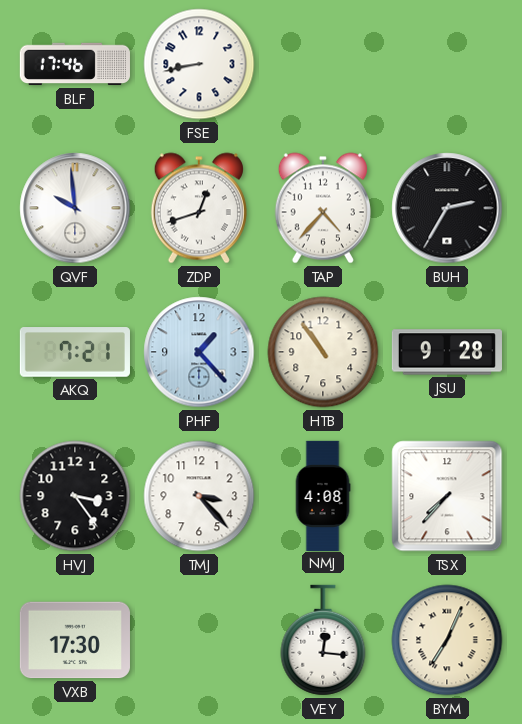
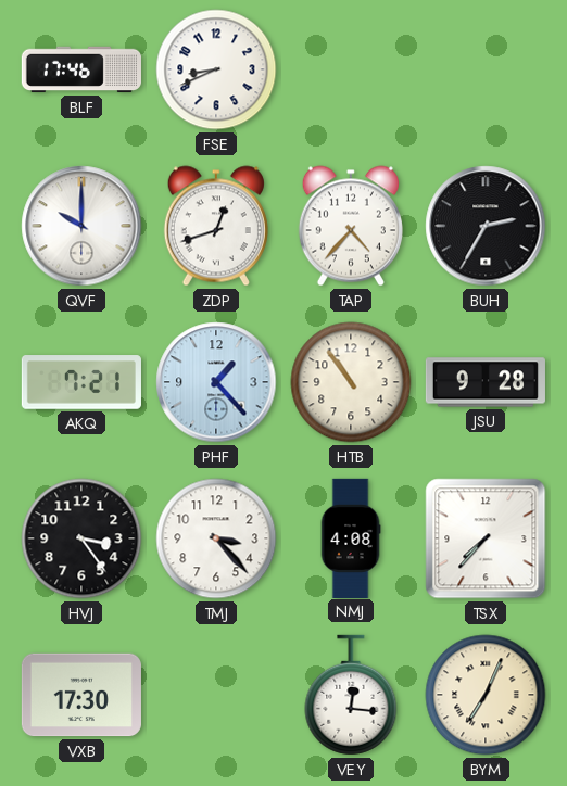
FSE: 8:43 -> 8:41
QVF: 9:59 -> 10:00
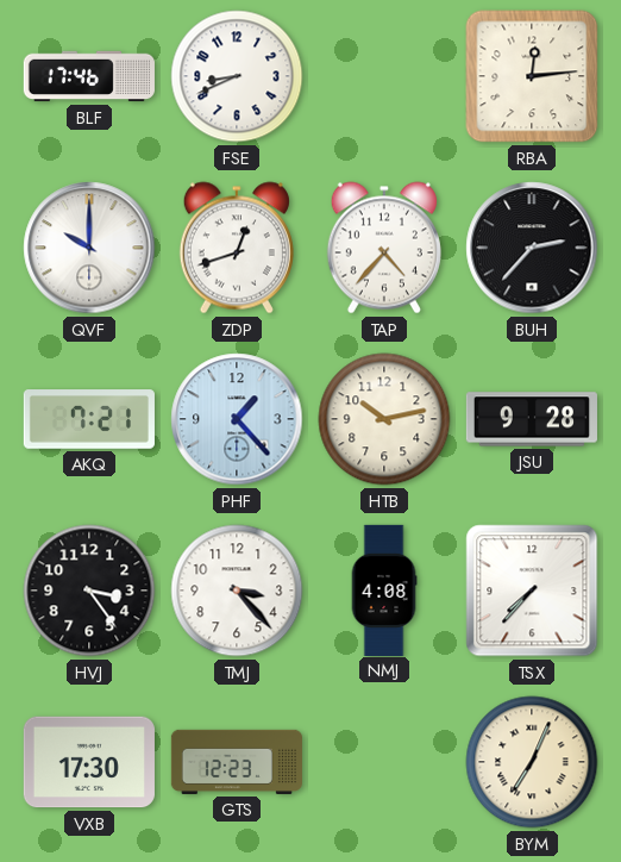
RBA: none -> 12:14
BUH: 2:35 -> 2:37
HTB: 10:54 -> 10:13
GTS: none -> 12:23
VEY: 12:16 -> none
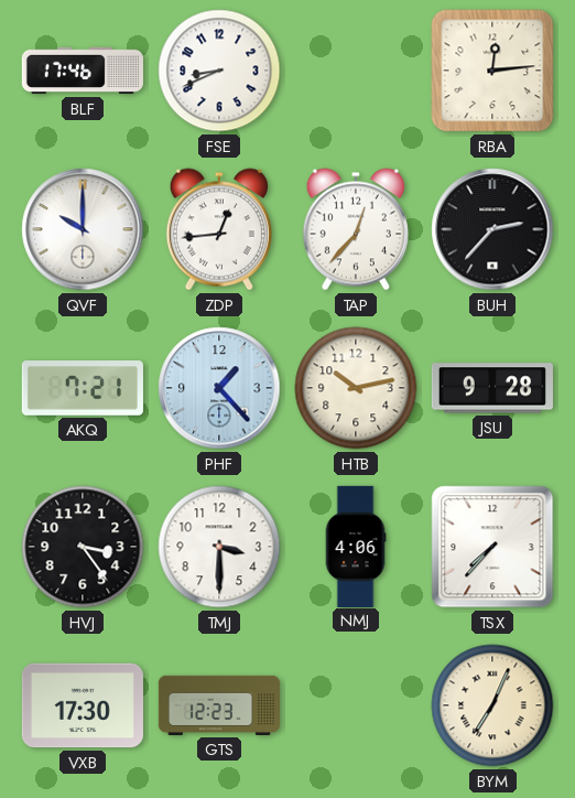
ZDP: 12:42 -> 12:44
TAP: 4:37 -> 12:37
TMJ: 3:23 -> 3:30
NMJ: 4:08 -> 4:06
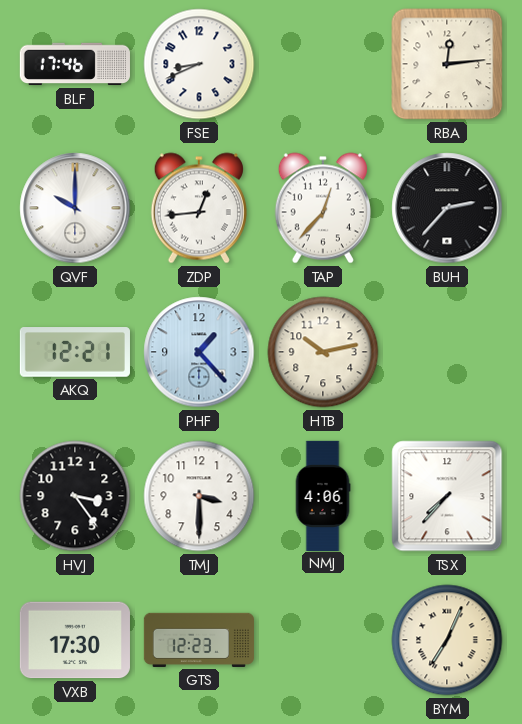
AKQ: 7:21 -> 12:21
JSU: 9:28 -> none
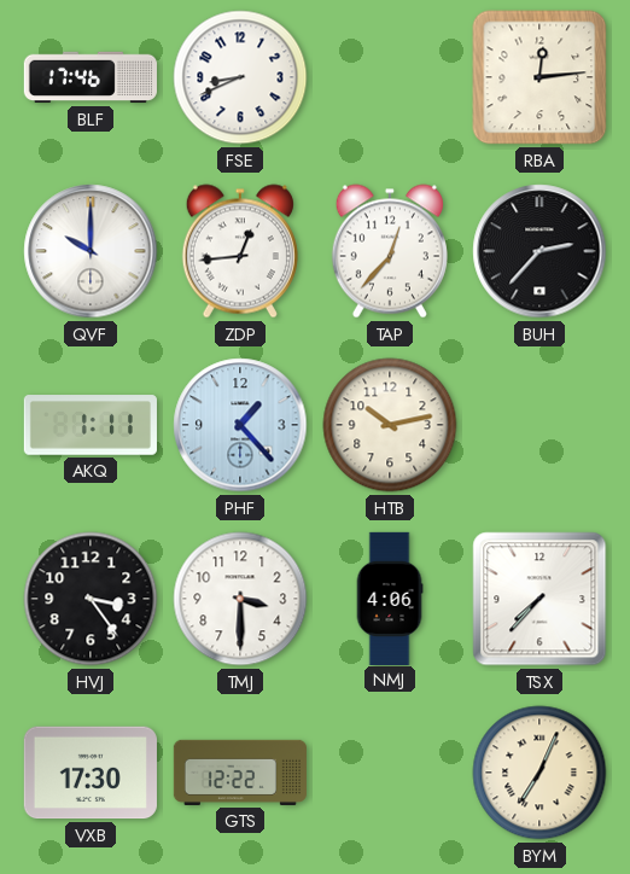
AKQ: 12:21 -> 1:11
GTS: 12:23 -> 12:22
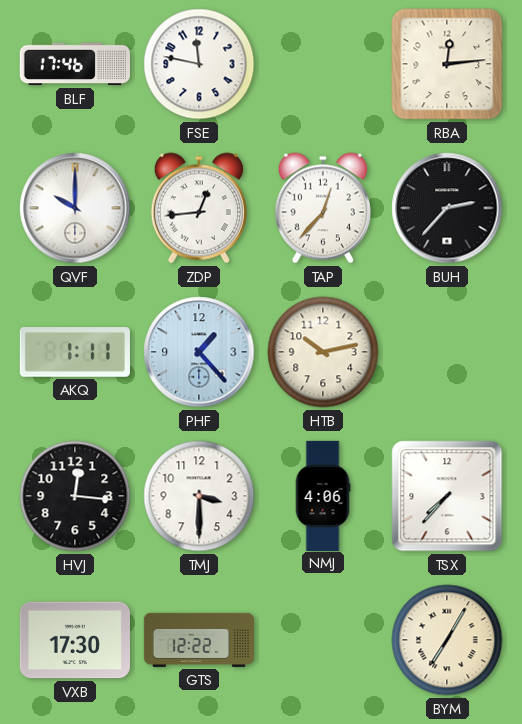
FSE: 8:41 -> 11:47
HVJ: 3:24 -> 12:16
BYM: 7:04 -> 7:05
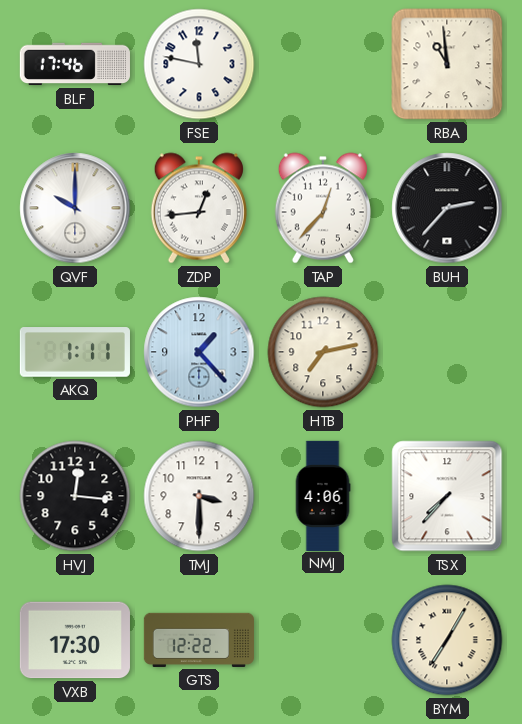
RBA: 12:14 -> 10:59
HTB: 10:13 -> 7:13
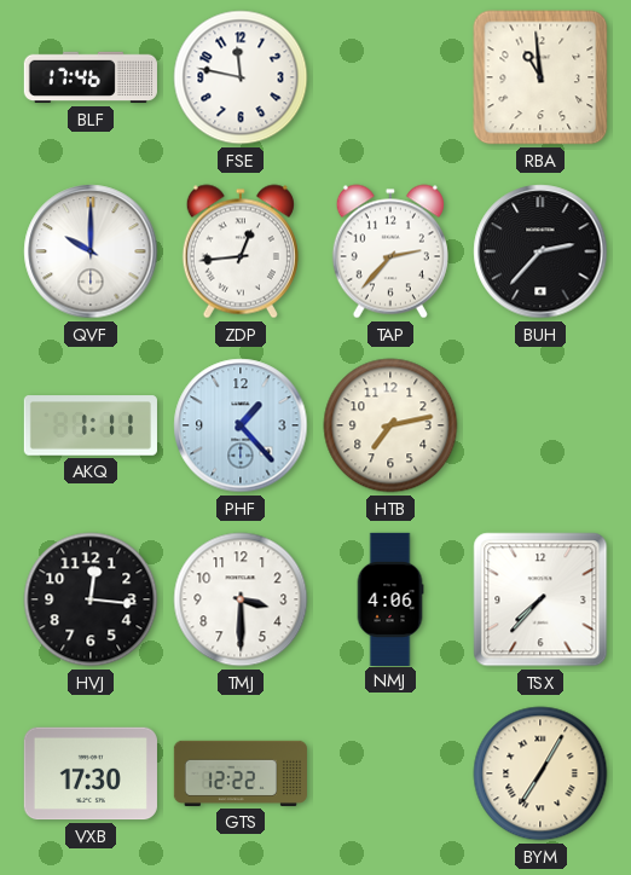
TAP: 12:37 -> 2:37
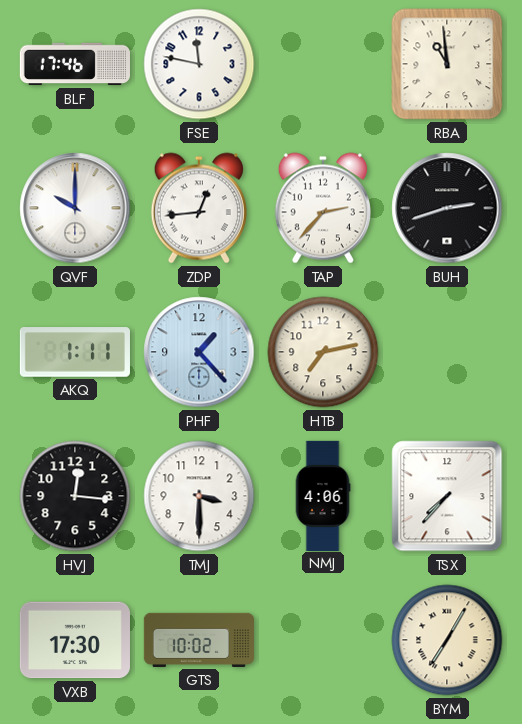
BUH: 2:37 -> 2:42
GTS: 12:22 -> 10:02
